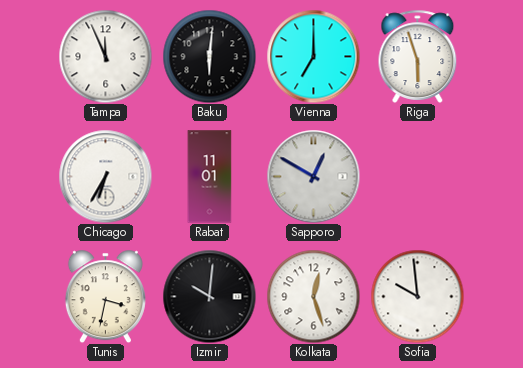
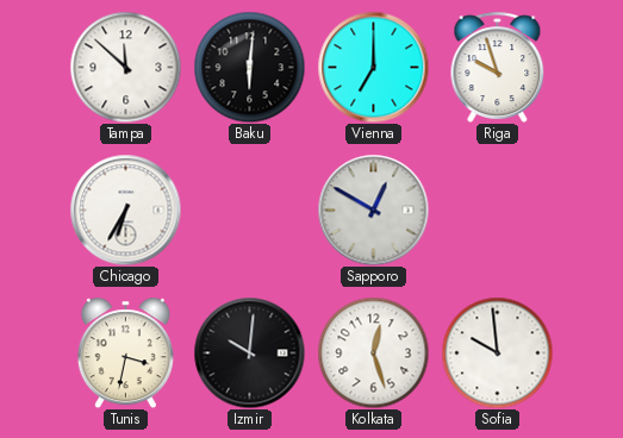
Tampa: 11:56 -> 11:52
Riga: 5:57 -> 9:57
Rabat: 11:01 -> none
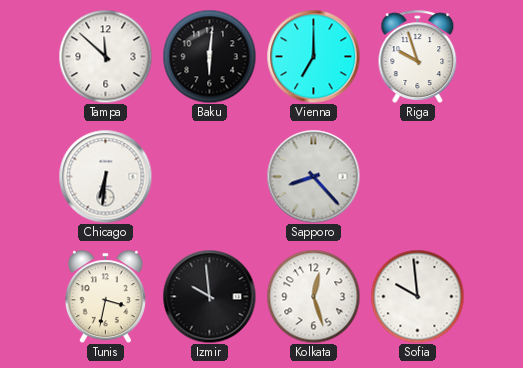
Chicago: 6:35 -> 6:31
Sapporo: 12:50 -> 8:23
Izmir: 10:01 -> 9:59
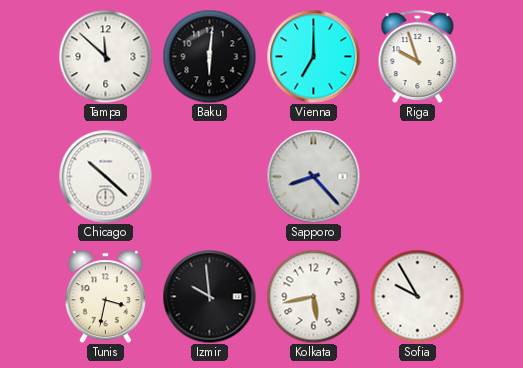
Chicago: 6:31 -> 10:22
Kolkata: 12:27 -> 5:43
Sofia: 9:59 -> 9:55
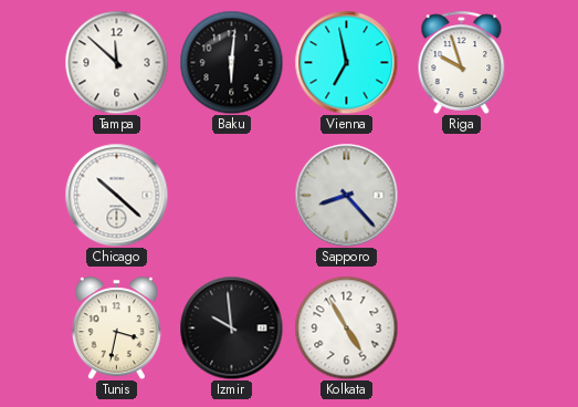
Vienna: 7:00 -> 6:58
Kolkata: 5:43 -> 4:55
Sofia: 9:55 -> none
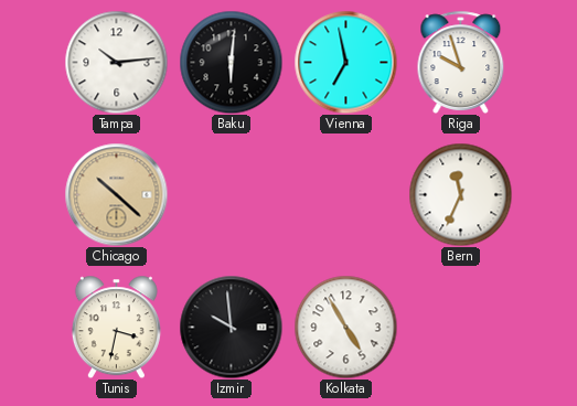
Tampa: 11:52 -> 10:14
Chicago dial: white -> champagne
Sapporo: 8:23 -> none
Bern: none -> 11:34
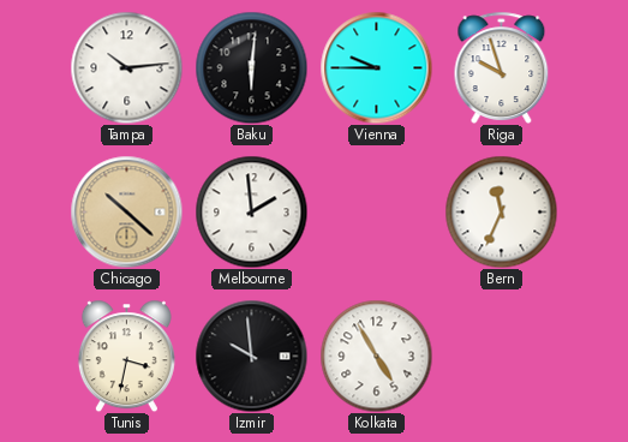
Vienna: 6:58 -> 9:45
Melbourne: none -> 1:59
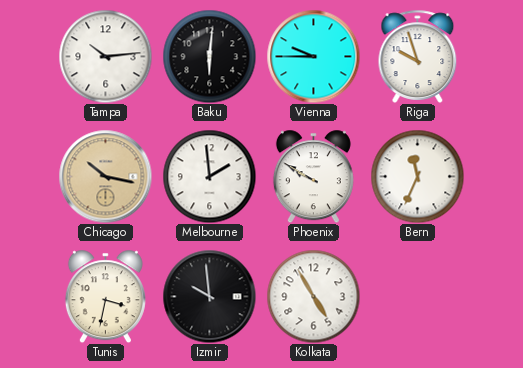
Chicago: 10:22 -> 10:17
Phoenix: none -> 9:50
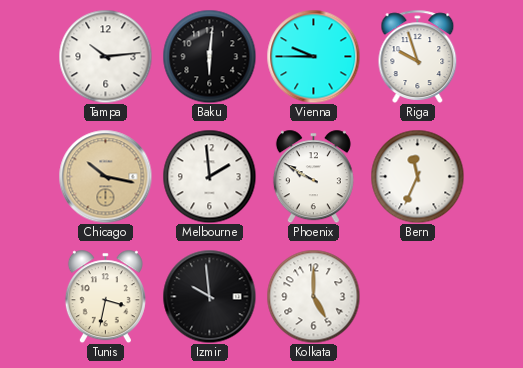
Kolkata: 4:55 -> 5:00
